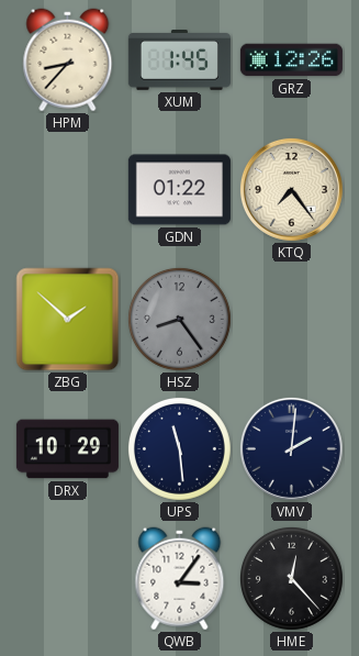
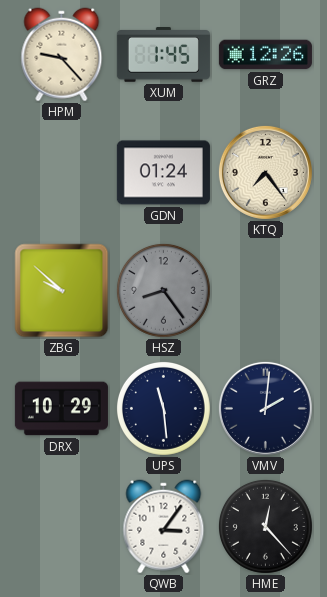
HPM: 8:37 -> 9:23
GDN: 01:22 -> 01:24
ZBG: 1:52 -> 9:52
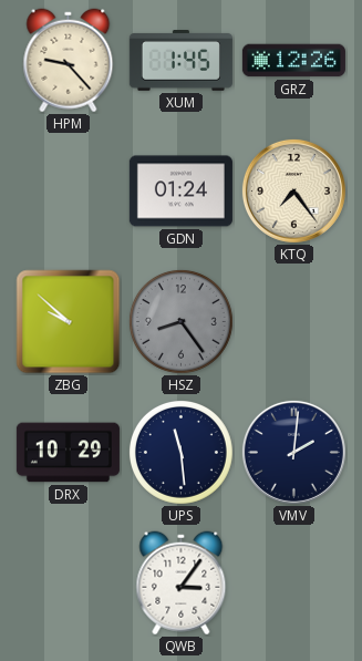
HME: 12:23 -> none
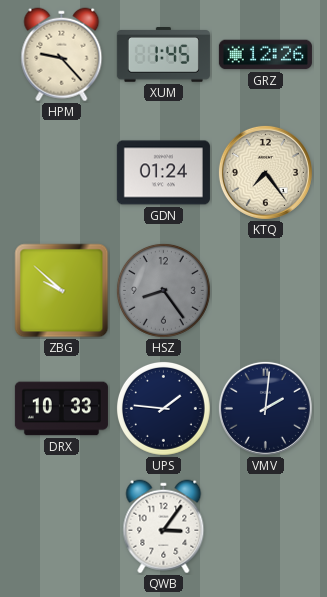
DRX: 10:29 -> 10:33
UPS: 11:29 -> 1:46
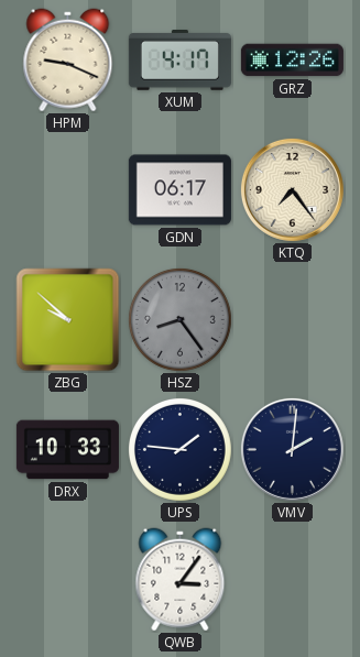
HPM: 9:23 -> 9:19
XUM: 1:45 -> 4:17
GDN: 01:24 -> 06:17
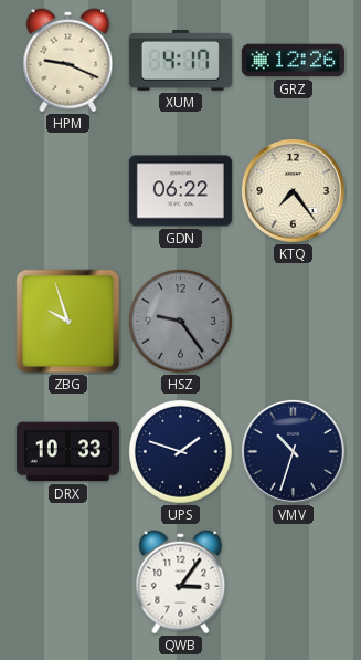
GDN: 06:17 -> 06:22
ZBG: 9:52 -> 9:57
HSZ: 8:24 -> 9:24
UPS: 1:46 -> 1:48
VMV: 2:01 -> 10:33
